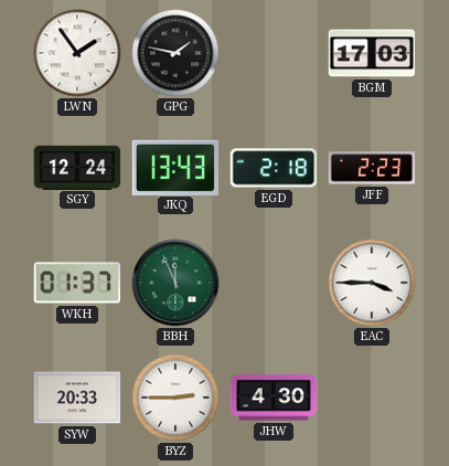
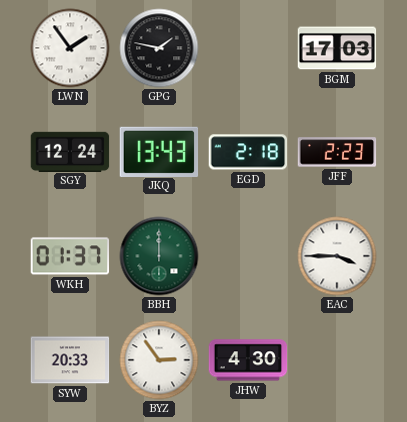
BBH: 11:56 -> 12:00
BYZ: 2:45 -> 2:54
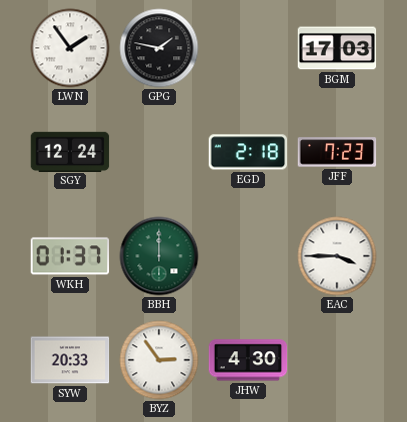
JKQ: 13:43 -> none
JFF: 2:23 -> 7:23
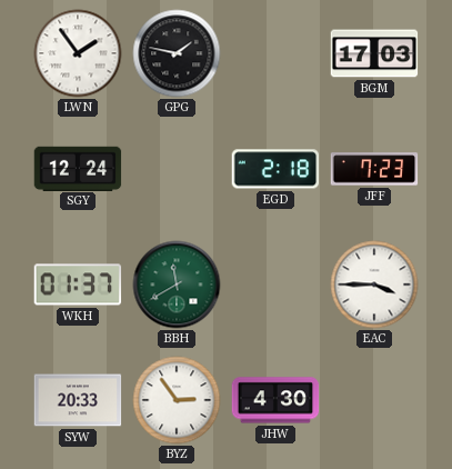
BBH: 12:00 -> 11:40
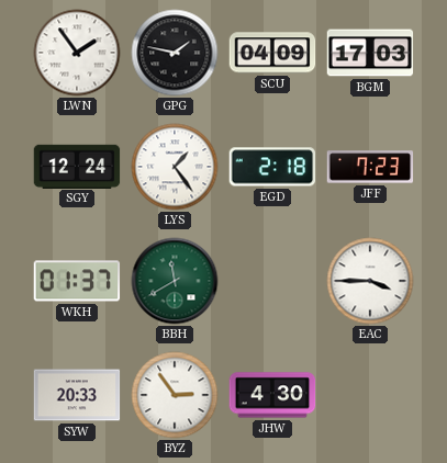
SCU: none -> 04:09
LYS: none -> 1:24
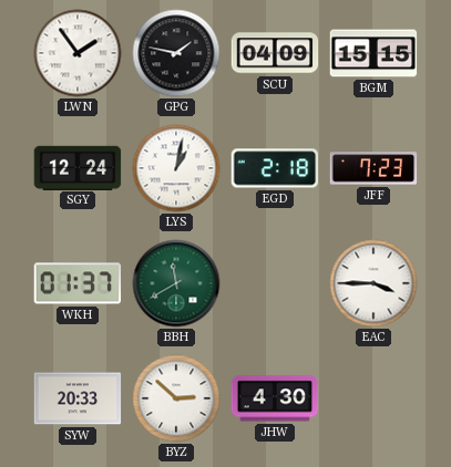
BGM: 17:03 -> 15:15
LYS: 1:24 -> 1:02
BYZ: 2:54 -> 2:52
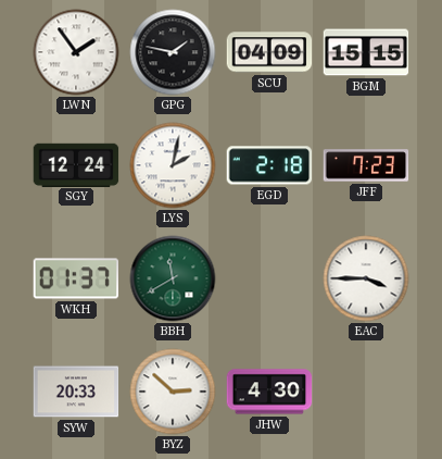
LYS: 1:02 -> 2:02
